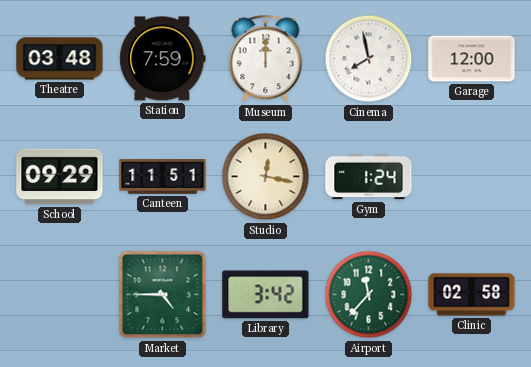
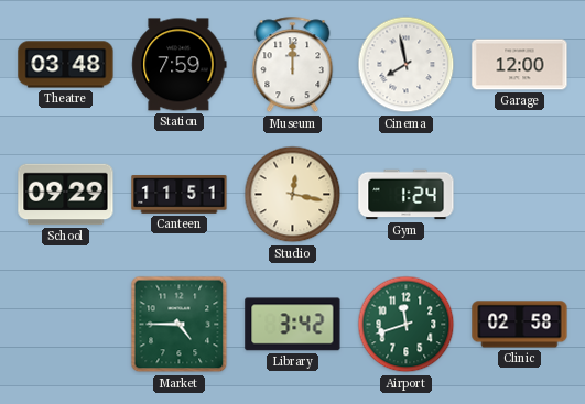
Airport: 11:37 -> 11:42
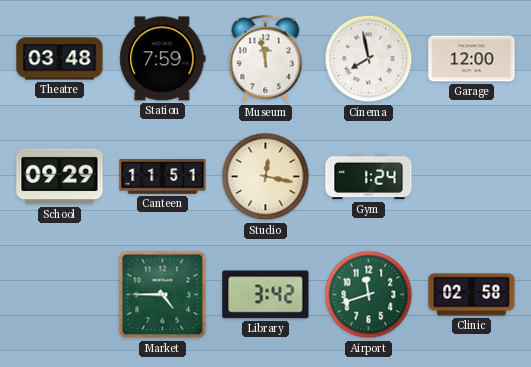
Museum: 12:00 -> 11:58
